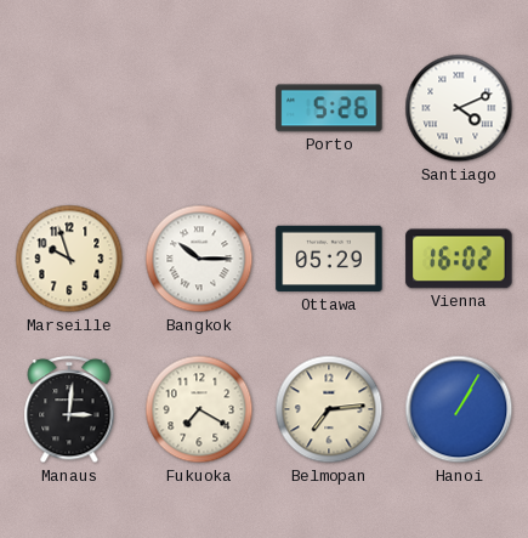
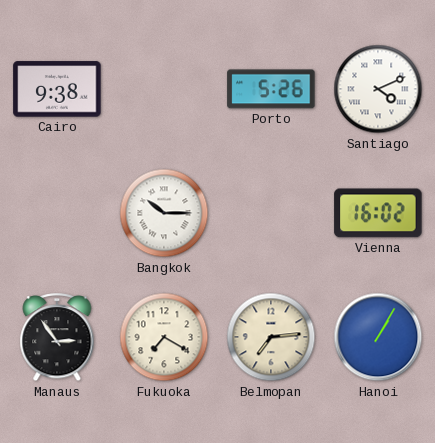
Cairo: none -> 9:38
Marseille: 9:57 -> none
Ottawa: 05:29 -> none
Manaus: 3:01 -> 2:54
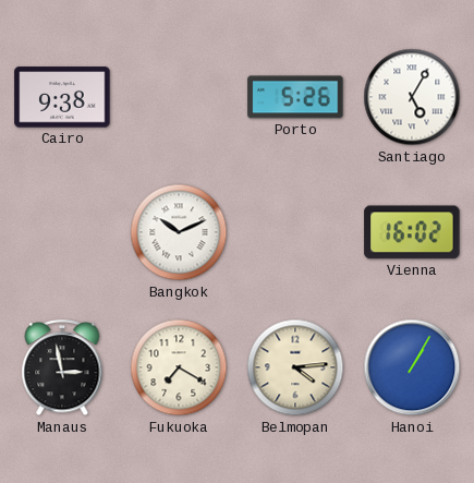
Santiago: 4:11 -> 5:05
Bangkok: 10:15 -> 10:11
Manaus: 2:54 -> 2:58
Belmopan: 7:14 -> 4:14
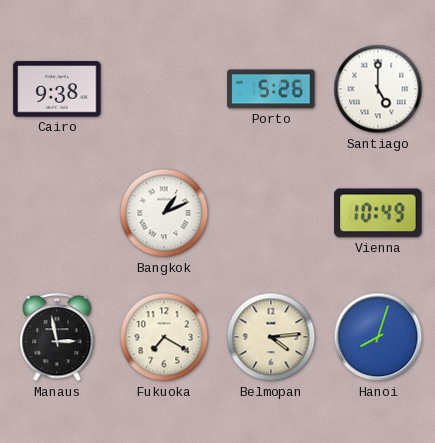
Santiago: 5:05 -> 5:00
Bangkok: 10:11 -> 1:11
Vienna: 16:02 -> 10:49
Hanoi: 1:05 -> 8:03
